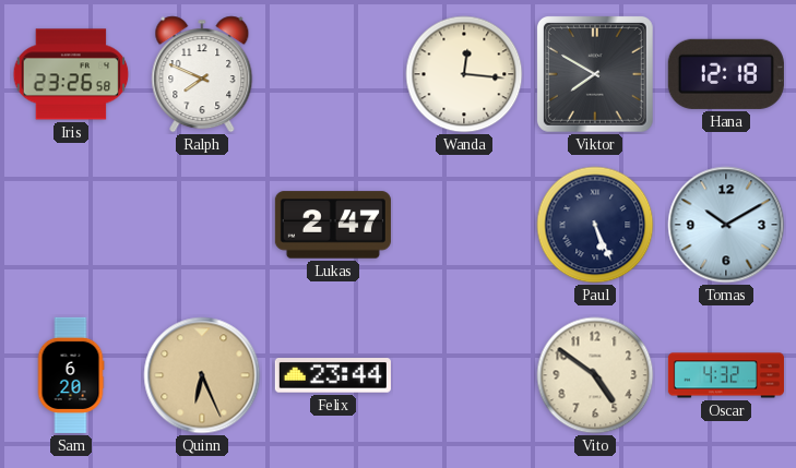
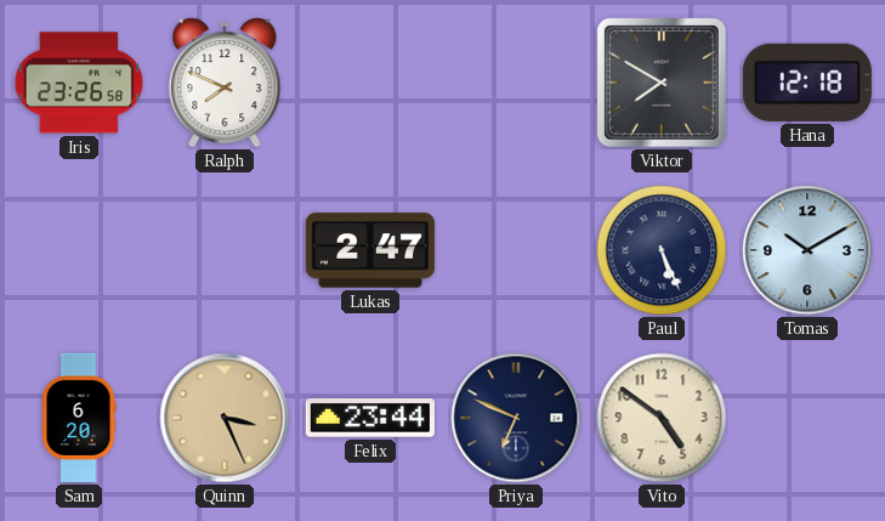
Wanda: 12:16 -> none
Quinn: 6:26 -> 3:26
Priya: none -> 6:49
Oscar: 4:32 -> none
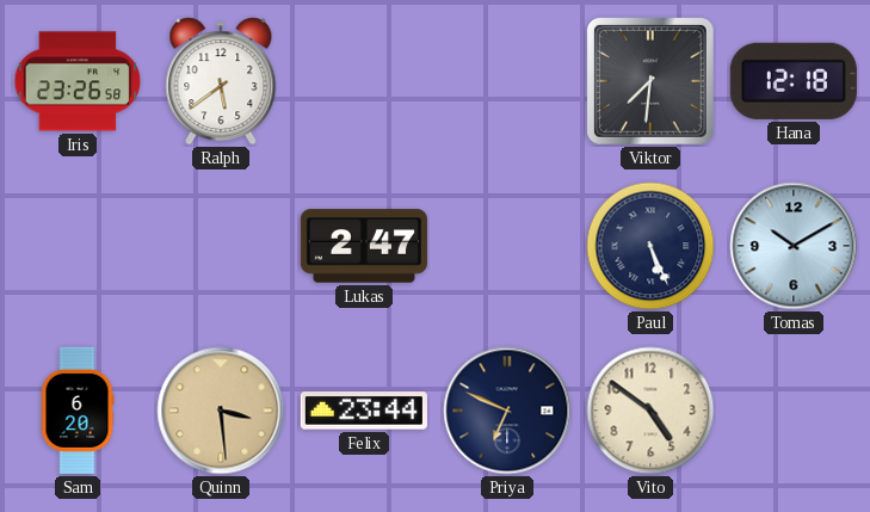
Ralph: 7:49 -> 5:39
Viktor: 7:50 -> 7:31
Quinn: 3:26 -> 3:29
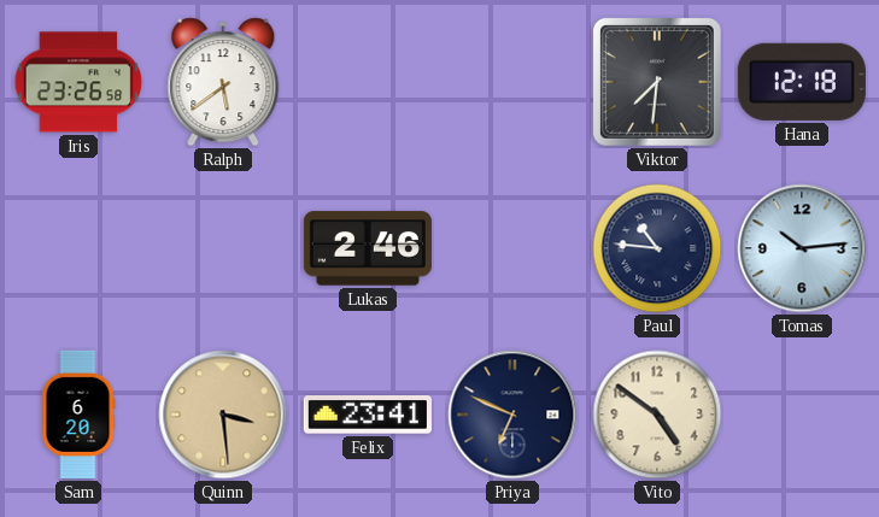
Lukas: 2:47 -> 2:46
Paul: 5:26 -> 10:46
Tomas: 10:10 -> 10:14
Felix: 23:44 -> 23:41
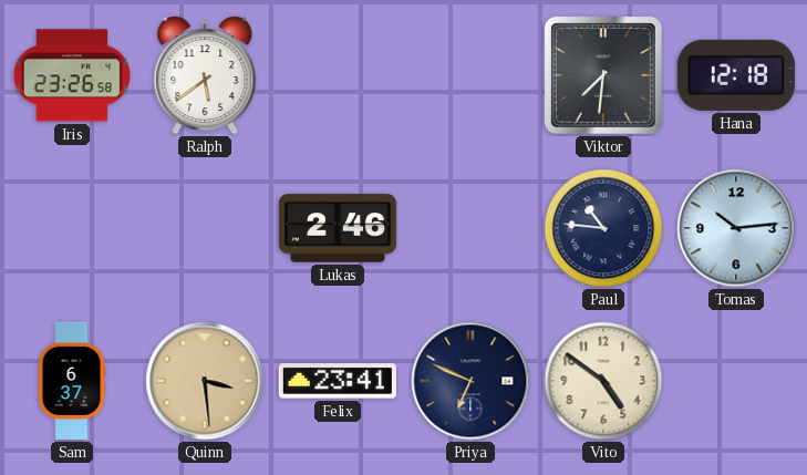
Sam: 6:20 -> 6:37
